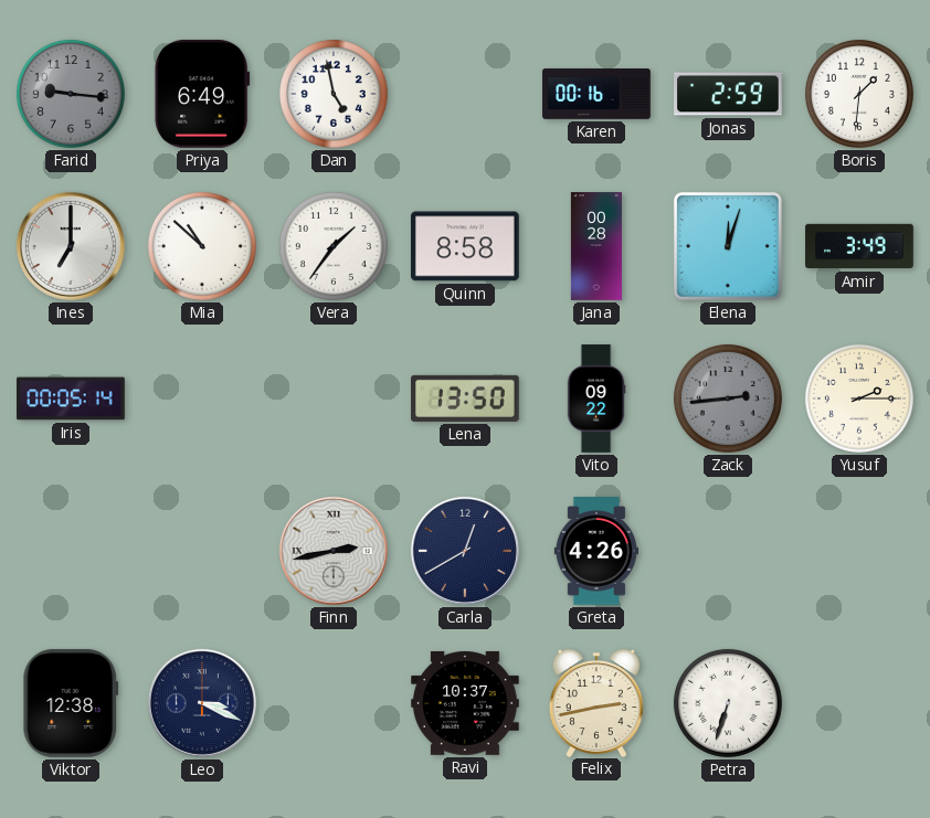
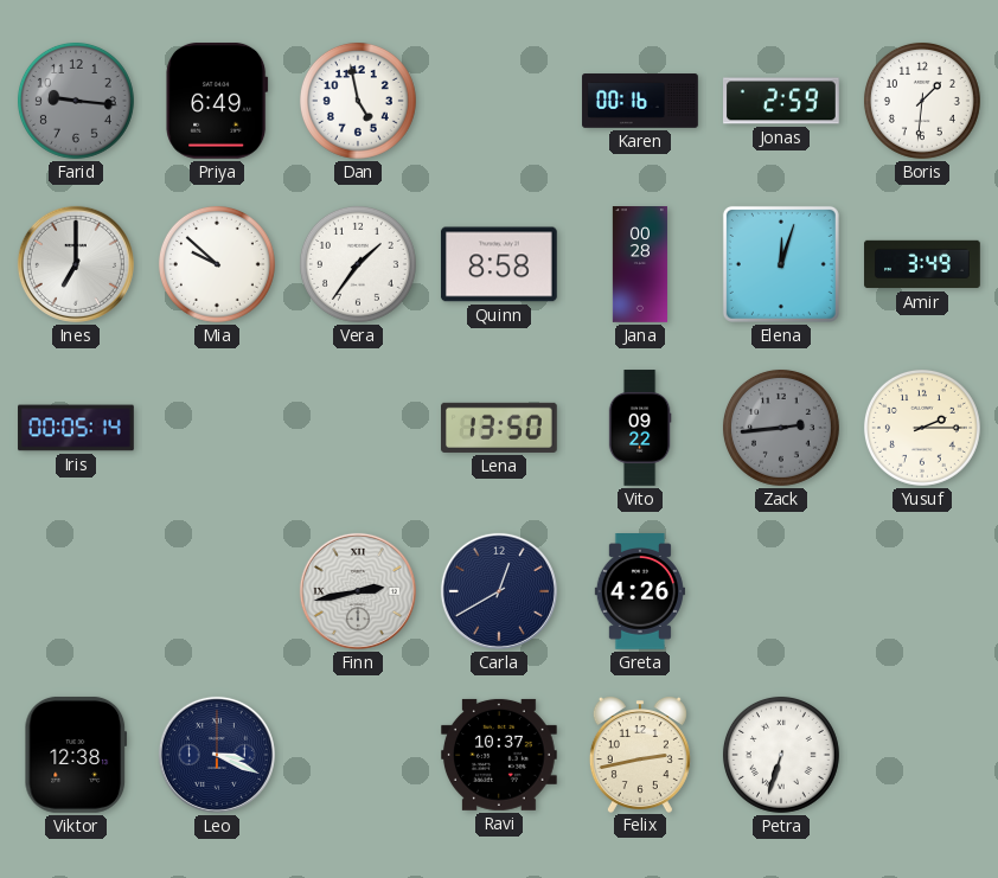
Mia: 10:52 -> 9:52
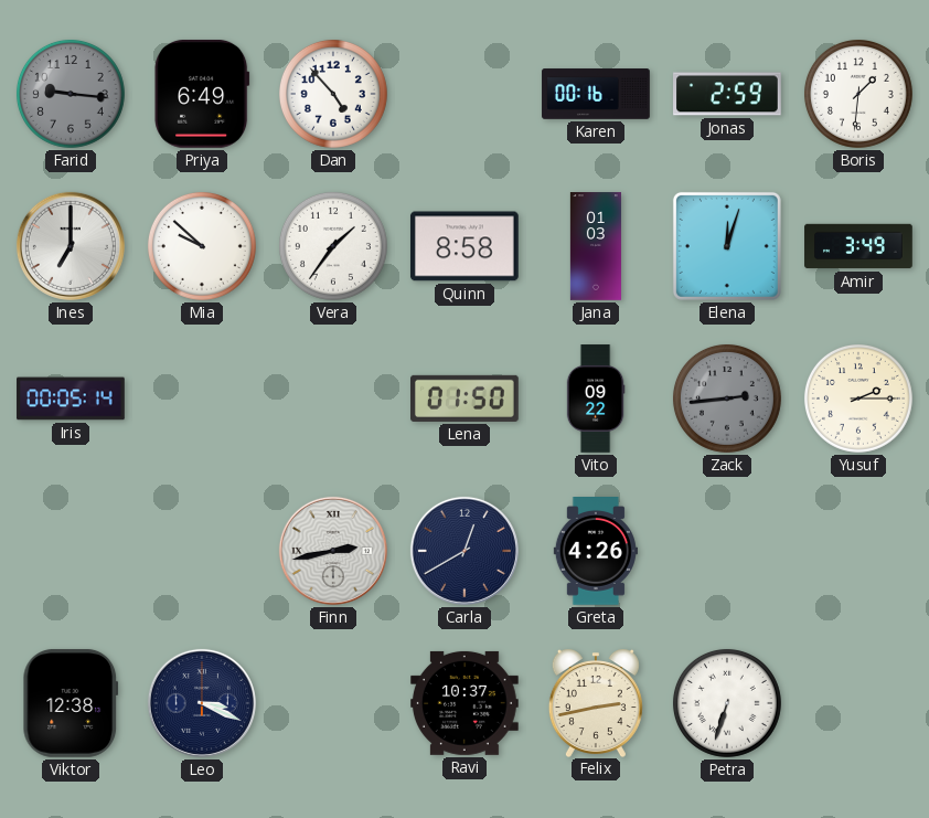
Dan: 4:58 -> 4:53
Jana: 00:28 -> 01:03
Lena: 13:50 -> 01:50
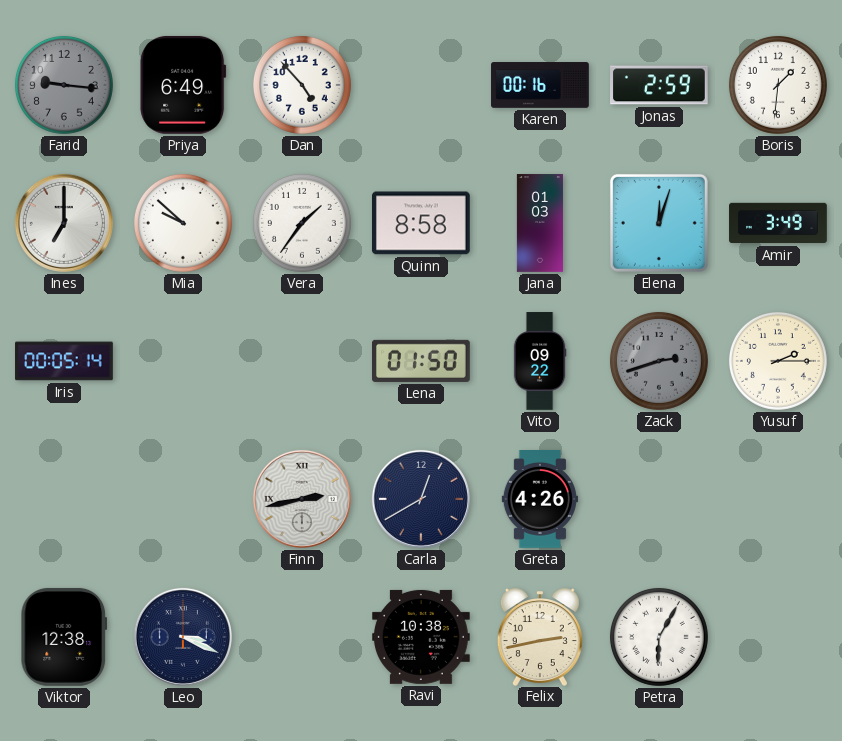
Zack: 2:44 -> 2:42
Ravi: 10:37 -> 10:38
Petra: 6:33 -> 6:05
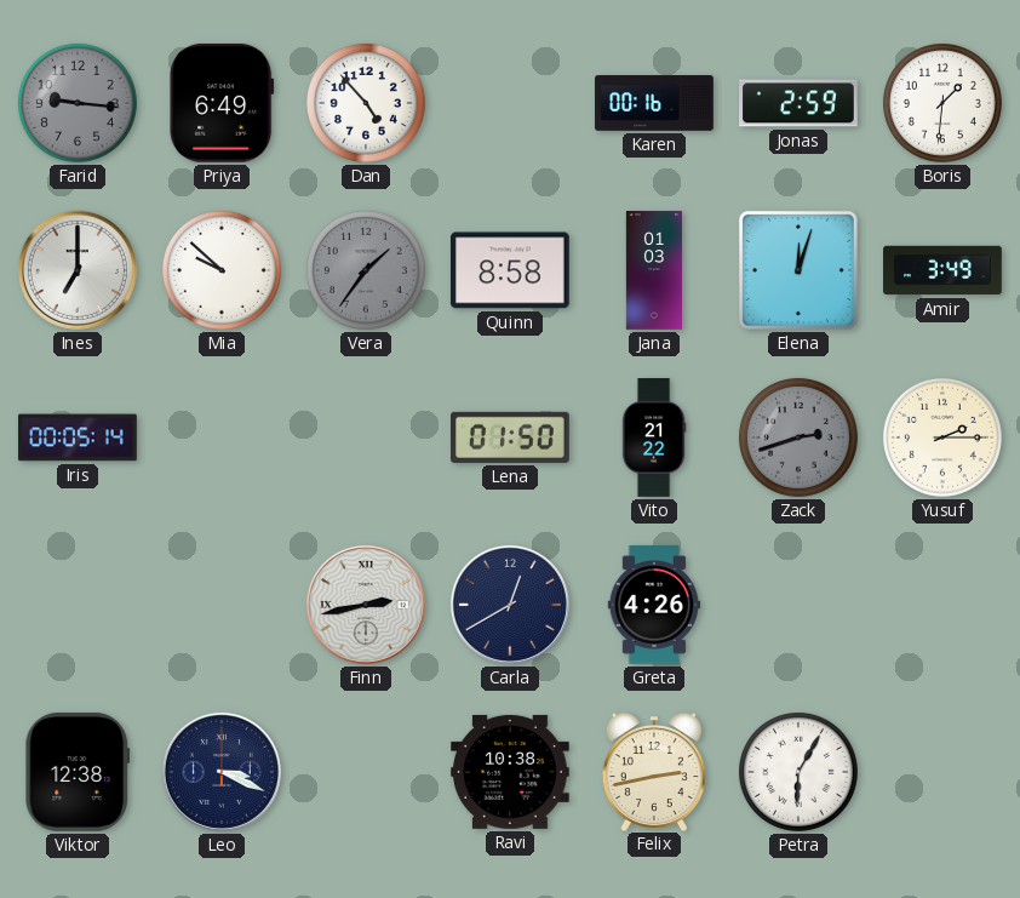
Vera dial: white -> grey
Vito: 09:22 -> 21:22
